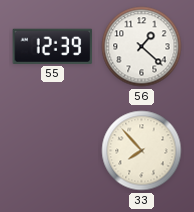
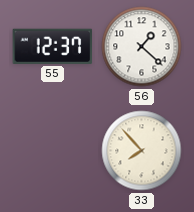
55: 12:39 -> 12:37
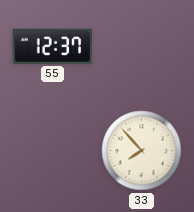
56: 1:22 -> none
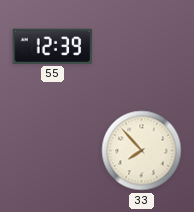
55: 12:37 -> 12:39
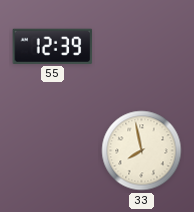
33: 7:53 -> 7:58
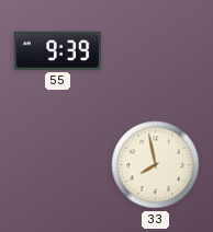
55: 12:39 -> 9:39
